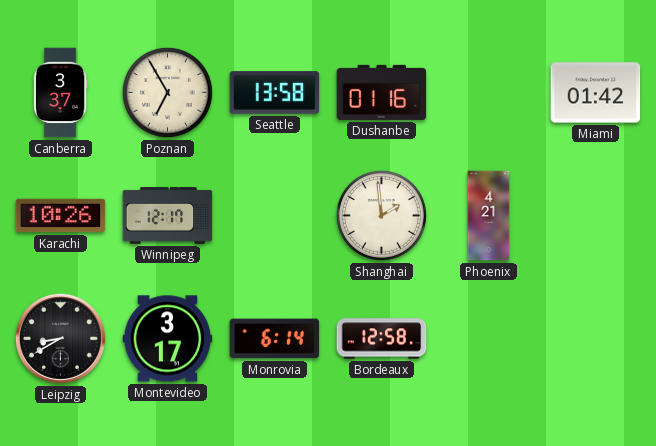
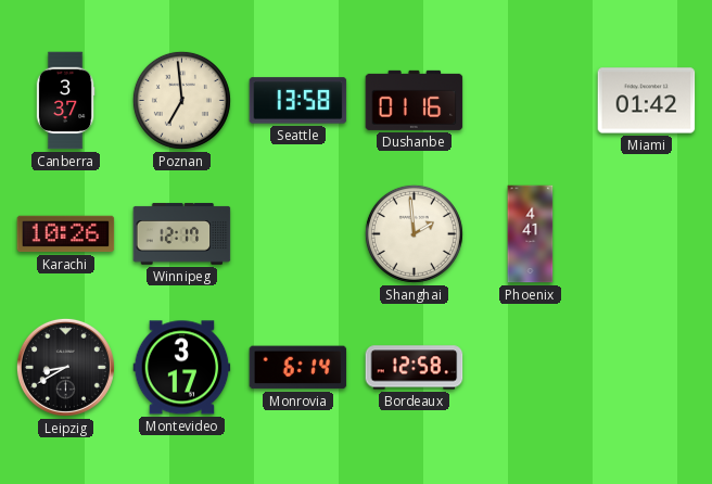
Poznan: 6:55 -> 6:59
Phoenix: 4:21 -> 4:41
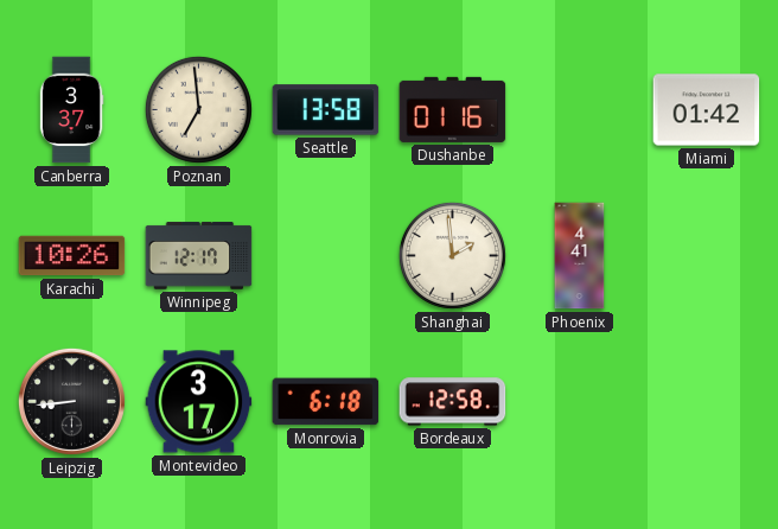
Leipzig: 8:40 -> 8:44
Monrovia: 6:14 -> 6:18
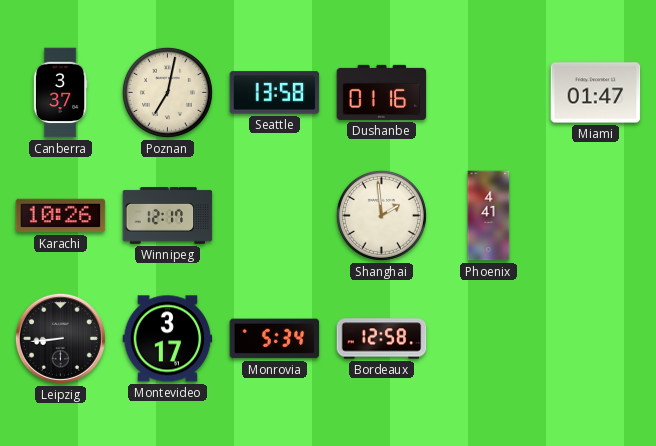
Poznan: 6:59 -> 7:02
Miami: 01:42 -> 01:47
Monrovia: 6:18 -> 5:34
